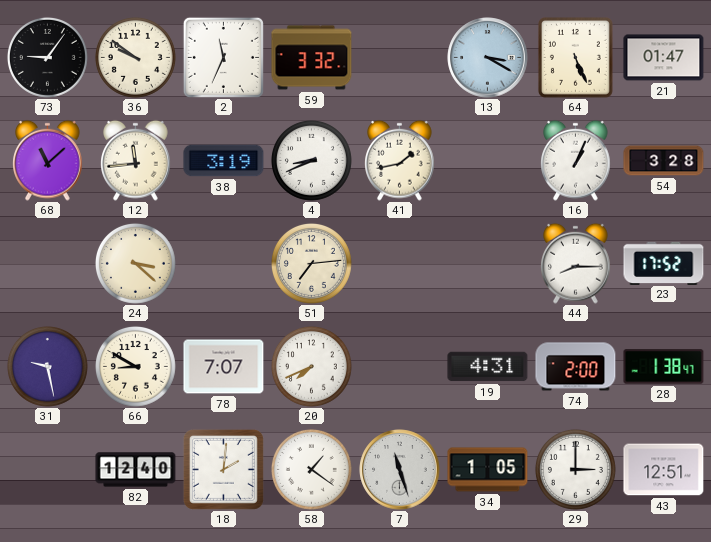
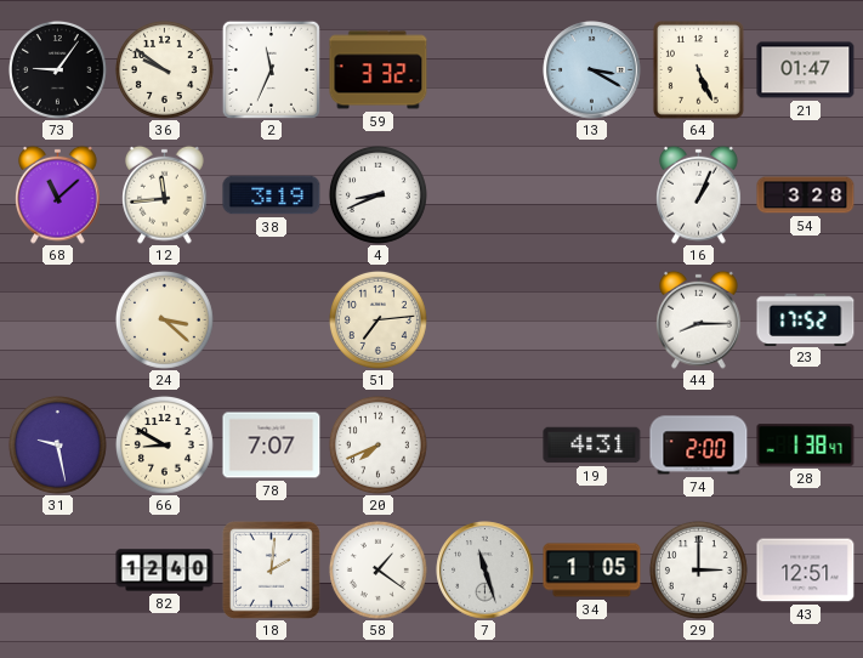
41: 1:43 -> none
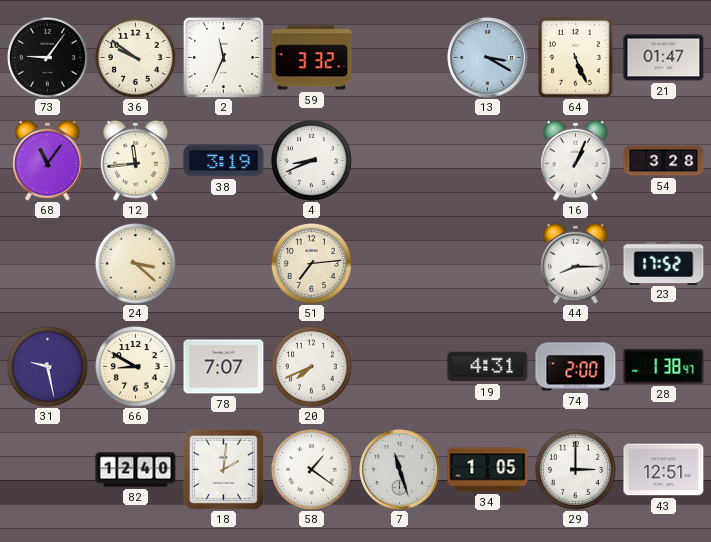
68: 11:08 -> 11:06
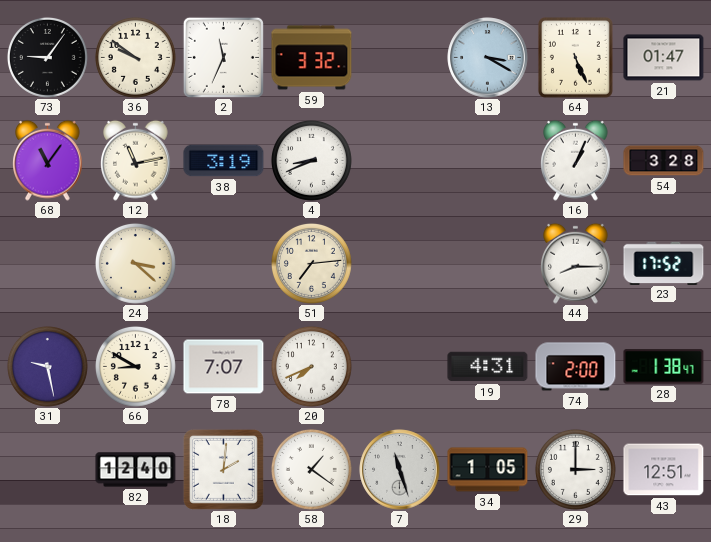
12: 11:44 -> 11:13
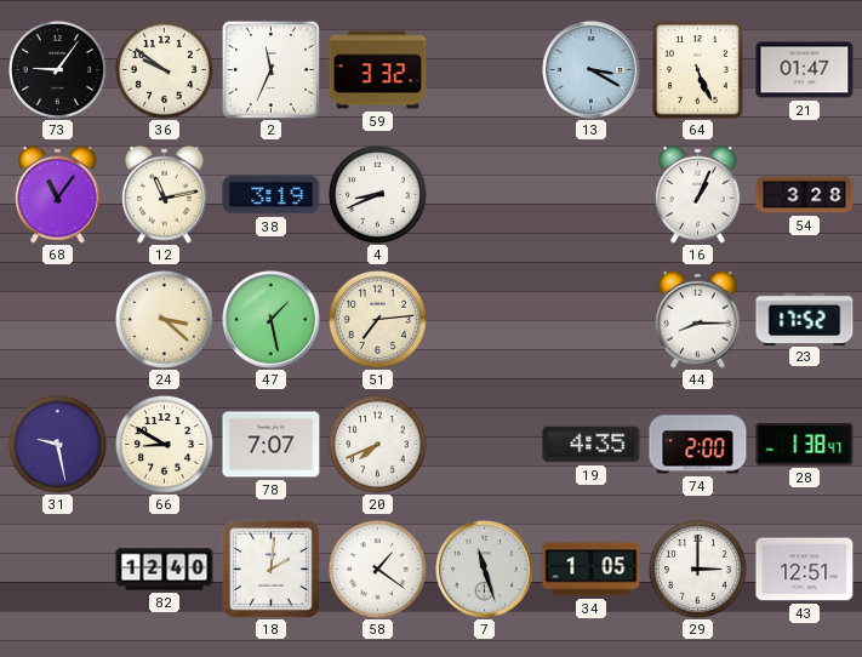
47: none -> 1:28
19: 4:31 -> 4:35
